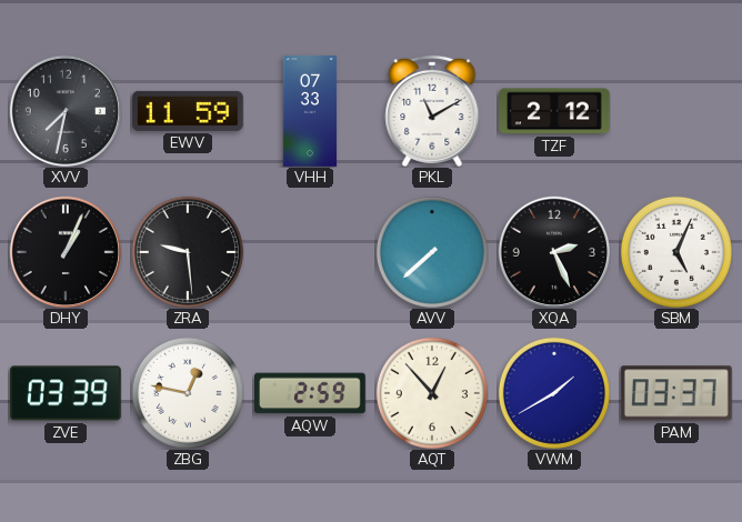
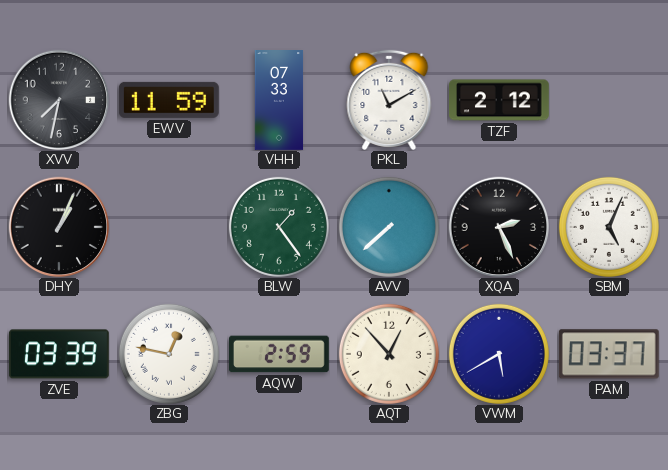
ZRA: 9:29 -> none
BLW: none -> 1:24
VWM: 1:40 -> 5:40
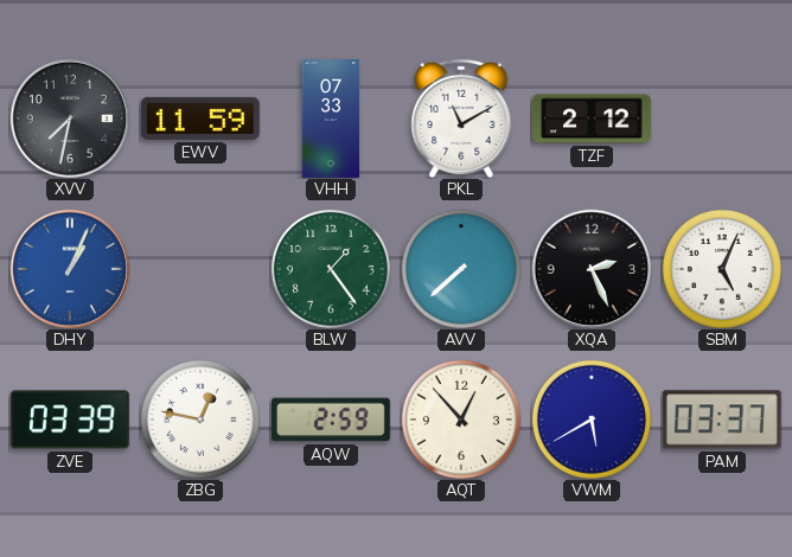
DHY dial: black -> blue
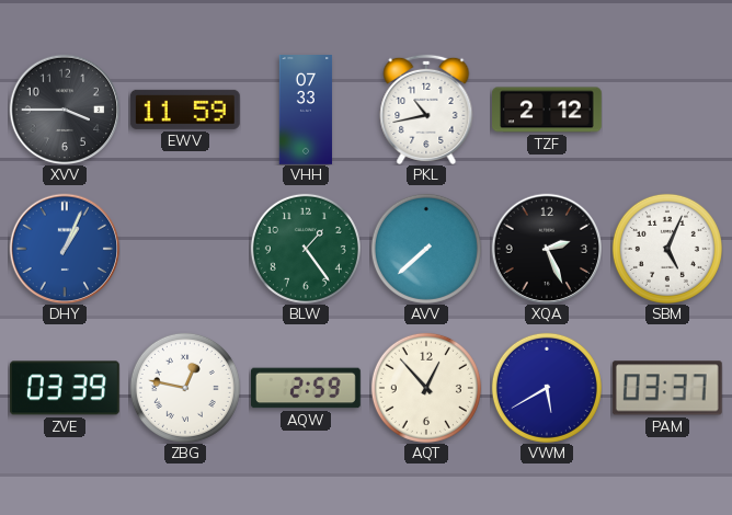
XVV: 7:32 -> 3:45
PKL: 11:10 -> 10:43
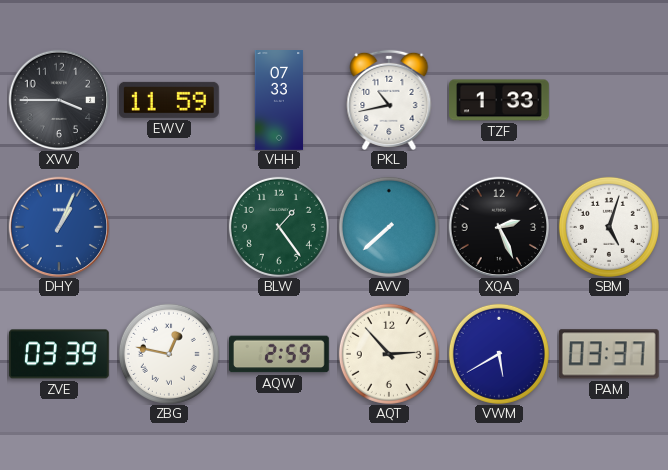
TZF: 2:12 -> 1:33
SBM: 5:04 -> 5:03
AQT: 12:53 -> 2:53
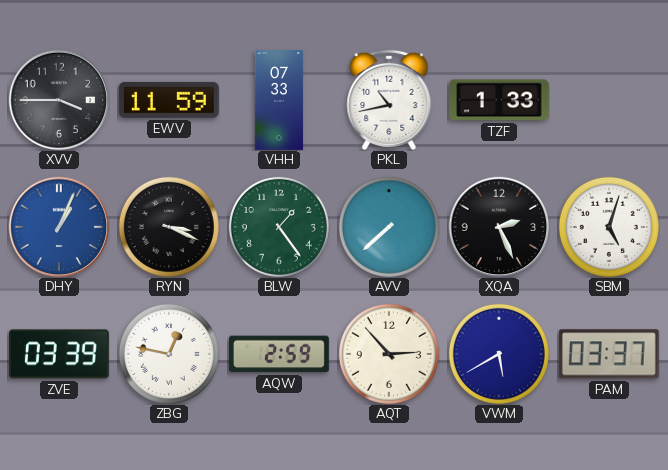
RYN: none -> 3:19
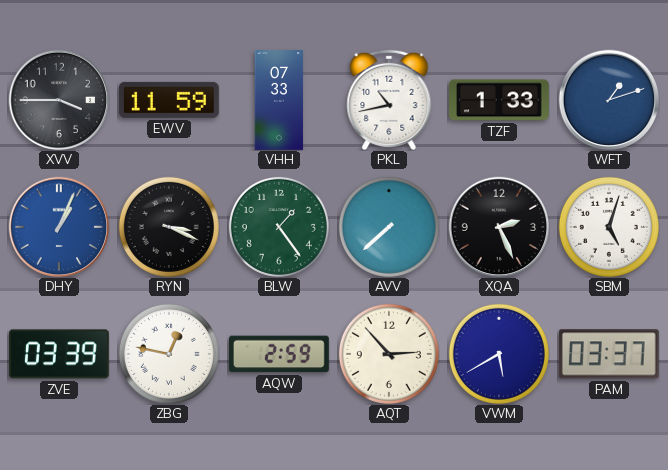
WFT: none -> 1:12
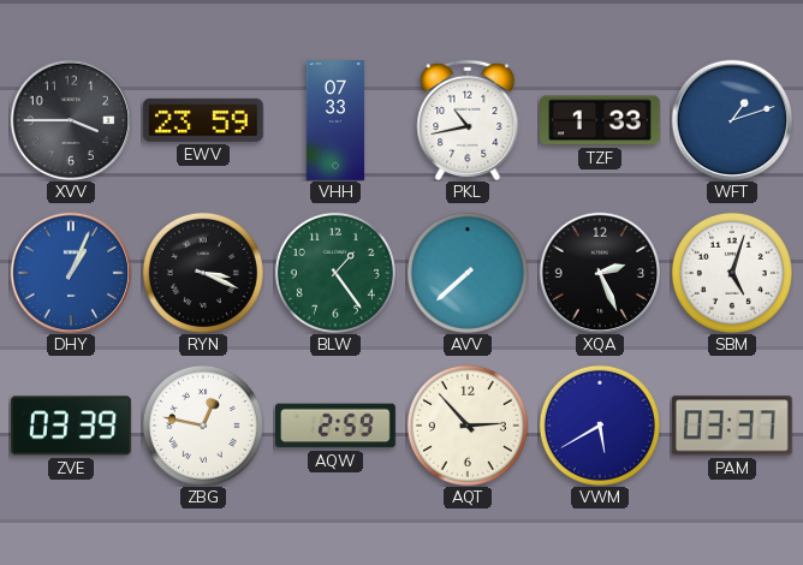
EWV: 11:59 -> 23:59
